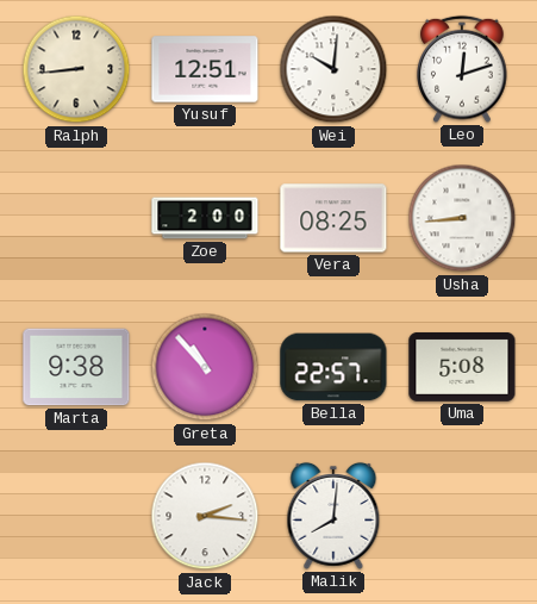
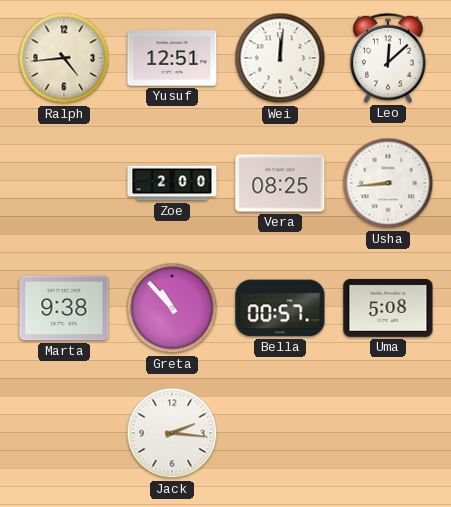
Ralph: 8:44 -> 4:44
Wei: 10:01 -> 12:01
Leo: 12:12 -> 12:08
Bella: 22:57 -> 00:57
Malik: 8:01 -> none
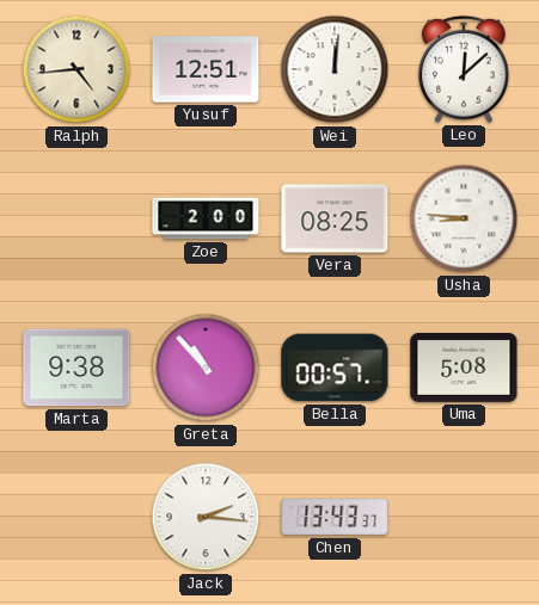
Usha: 8:44 -> 8:46
Chen: none -> 13:43
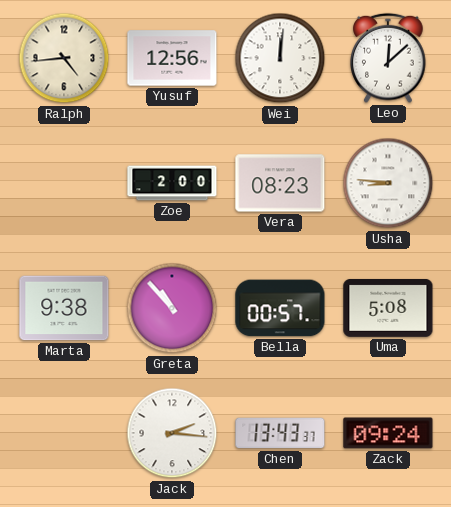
Yusuf: 12:51 -> 12:56
Vera: 08:25 -> 08:23
Zack: none -> 09:24
